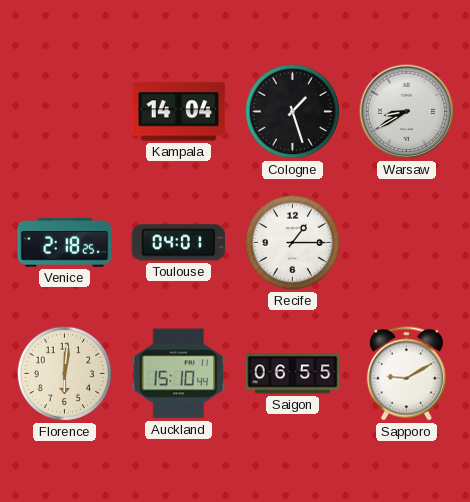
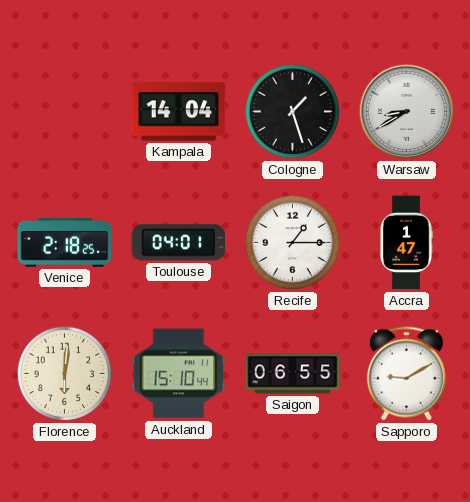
Accra: none -> 1:47
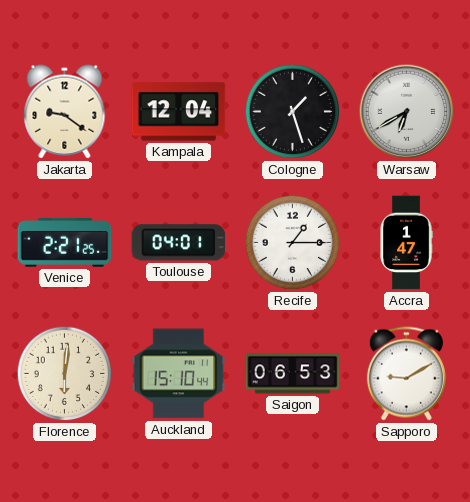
Jakarta: none -> 9:21
Kampala: 14:04 -> 12:04
Warsaw: 8:40 -> 6:40
Venice: 2:18 -> 2:21
Saigon: 06:55 -> 06:53
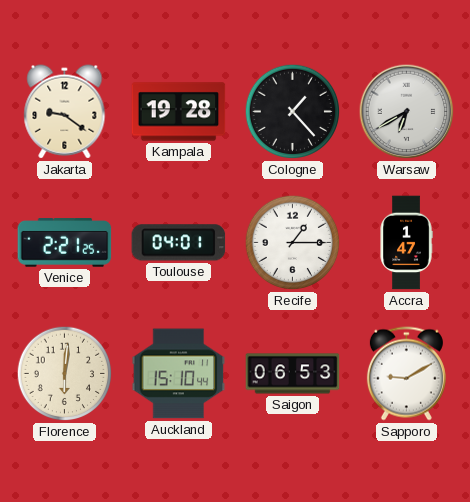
Kampala: 12:04 -> 19:28
Cologne: 1:27 -> 1:23
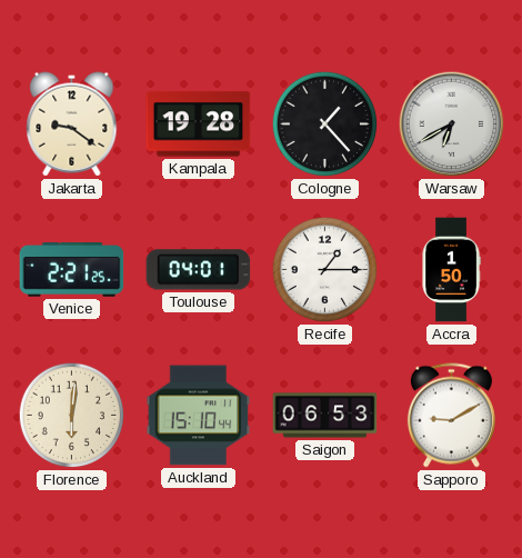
Accra: 1:47 -> 1:50
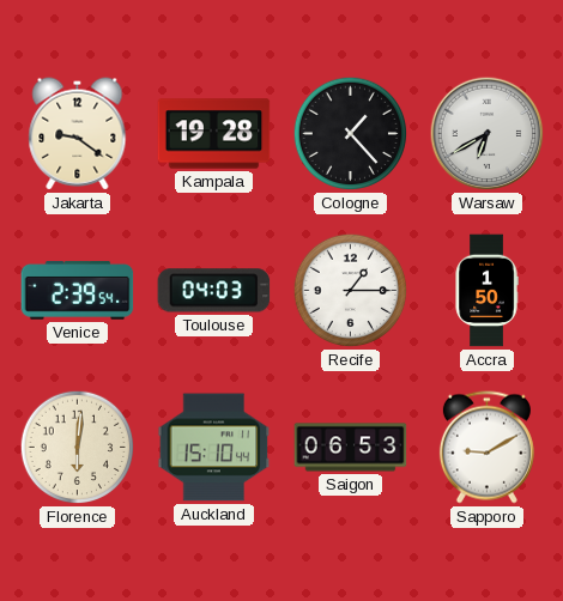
Venice: 2:21 -> 2:39
Toulouse: 04:01 -> 04:03
